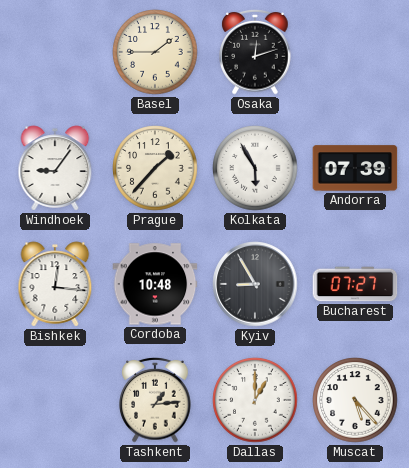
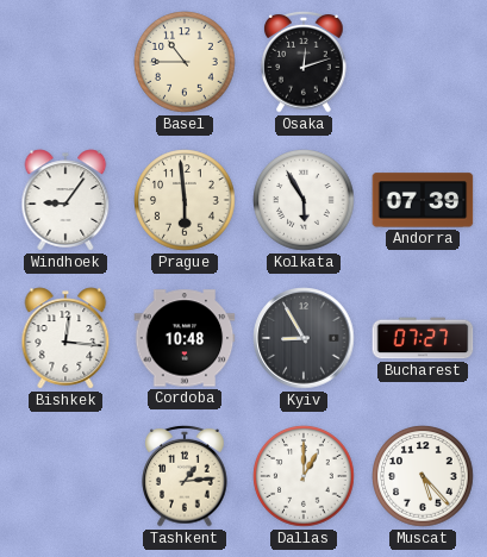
Basel: 1:45 -> 10:45
Prague: 1:37 -> 5:59
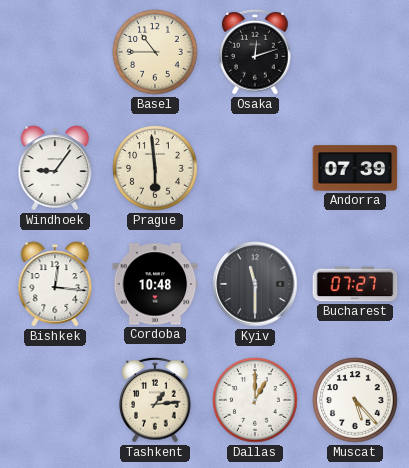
Kolkata: 5:55 -> none
Kyiv: 8:55 -> 11:30
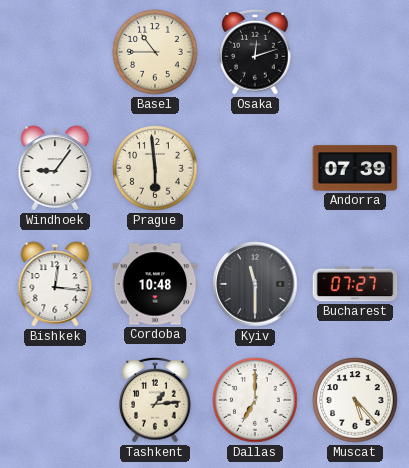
Dallas: 1:00 -> 7:00
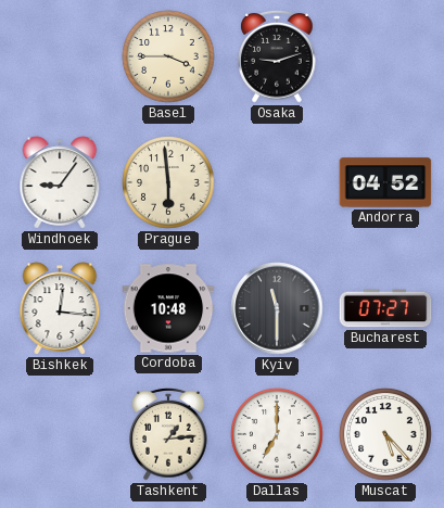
Basel: 10:45 -> 3:45
Osaka: 12:12 -> 9:12
Andorra: 07:39 -> 04:52
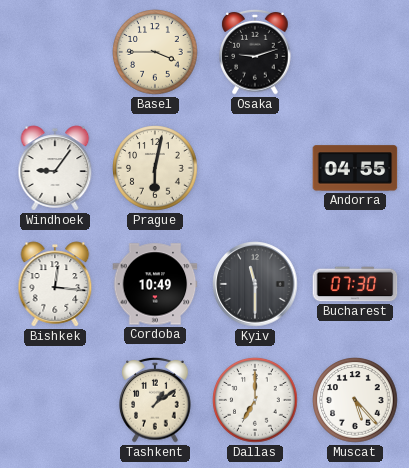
Prague: 5:59 -> 6:02
Andorra: 04:52 -> 04:55
Cordoba: 10:48 -> 10:49
Bucharest: 07:27 -> 07:30
Tashkent: 1:14 -> 1:09
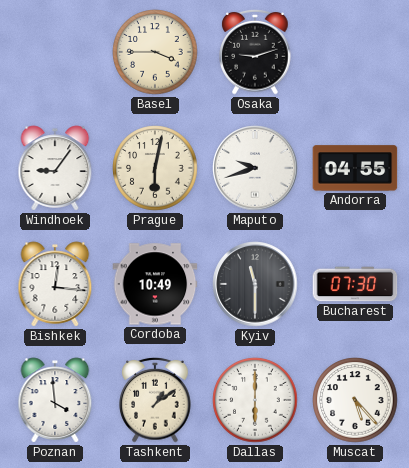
Maputo: none -> 9:42
Poznan: none -> 3:59
Dallas: 7:00 -> 6:00
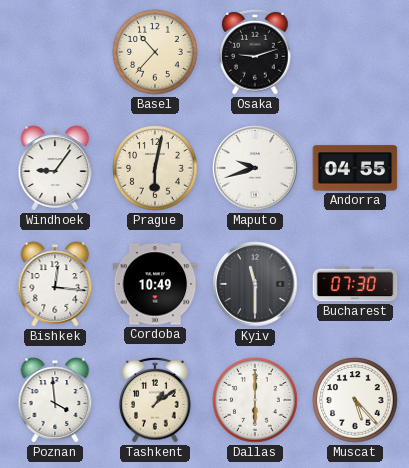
Basel: 3:45 -> 10:37
